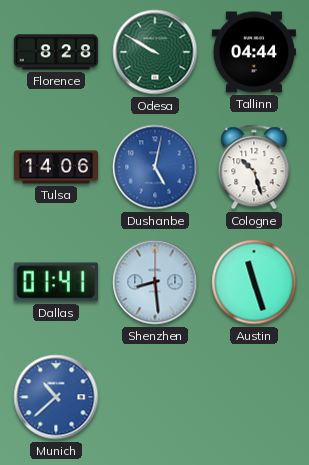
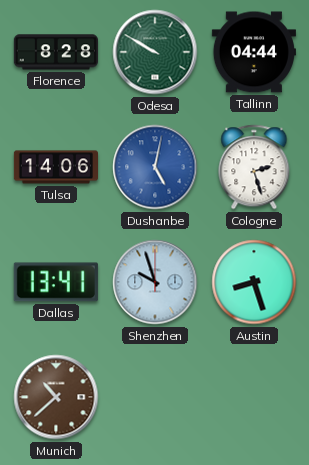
Cologne: 10:27 -> 2:27
Dallas: 01:41 -> 13:41
Shenzhen: 8:29 -> 9:57
Austin: 11:27 -> 8:27
Munich dial: blue -> brown
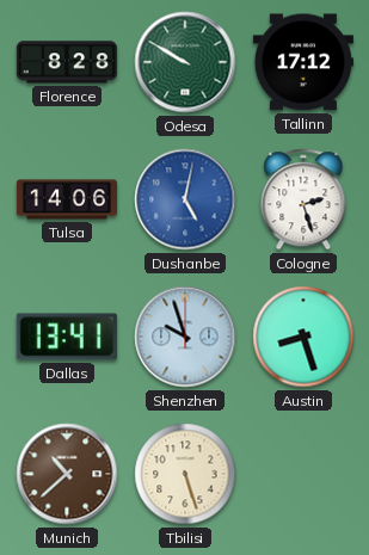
Tallinn: 04:44 -> 17:12
Tbilisi: none -> 5:27
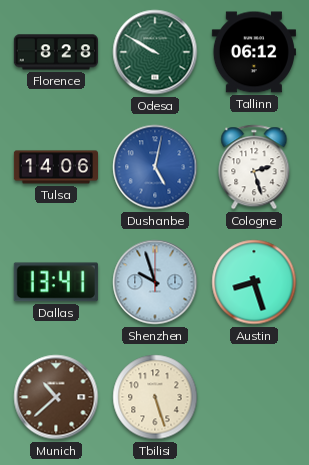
Tallinn: 17:12 -> 06:12
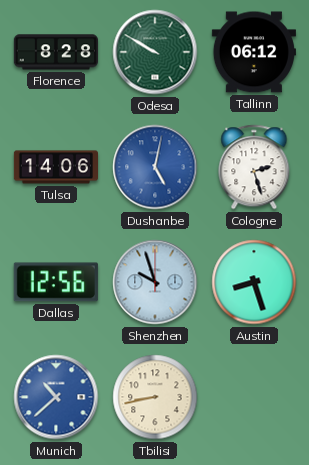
Dallas: 13:41 -> 12:56
Munich dial: brown -> blue
Tbilisi: 5:27 -> 8:43
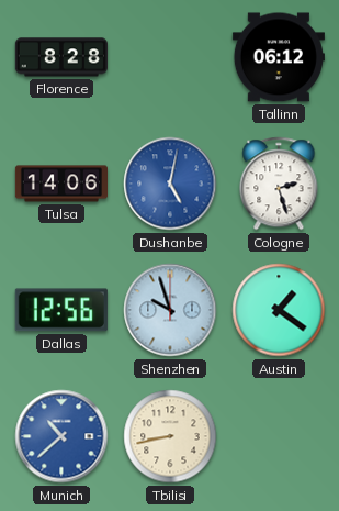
Odesa: 9:50 -> none
Austin: 8:27 -> 1:21
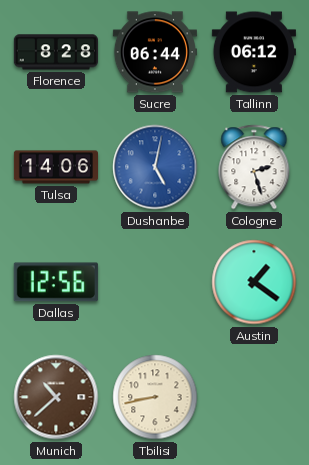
Sucre: none -> 06:44
Shenzhen: 9:57 -> none
Munich dial: blue -> brown
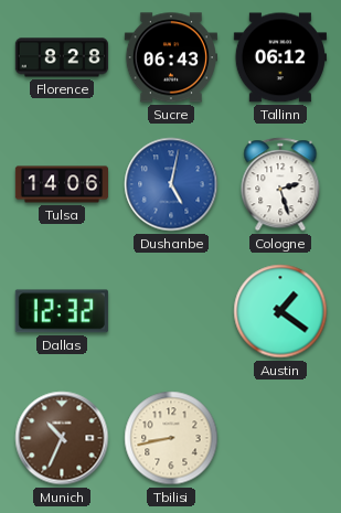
Sucre: 06:44 -> 06:43
Dallas: 12:56 -> 12:32
Munich: 10:38 -> 10:34
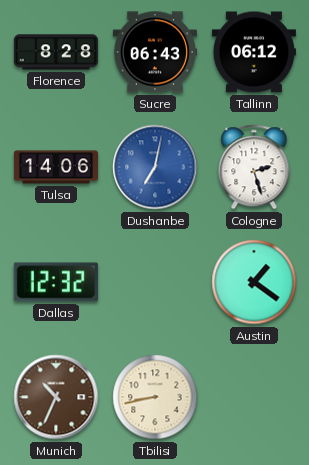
Dushanbe: 5:02 -> 7:02
